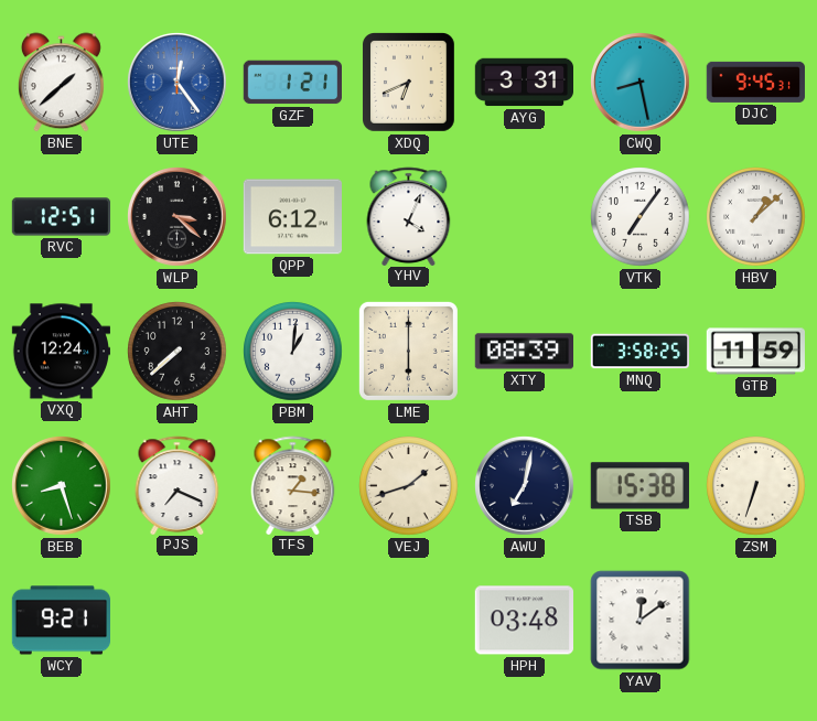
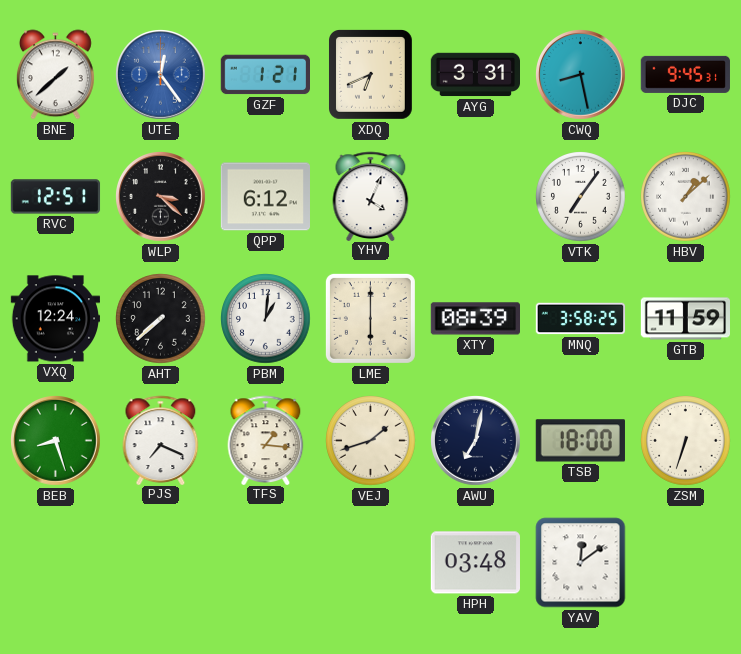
TSB: 15:38 -> 18:00
WCY: 9:21 -> none
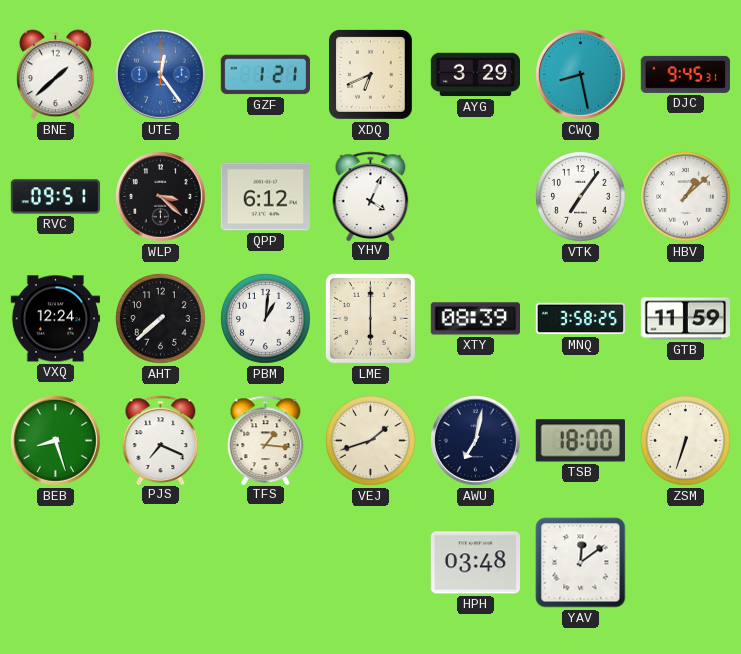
AYG: 3:31 -> 3:29
RVC: 12:51 -> 09:51
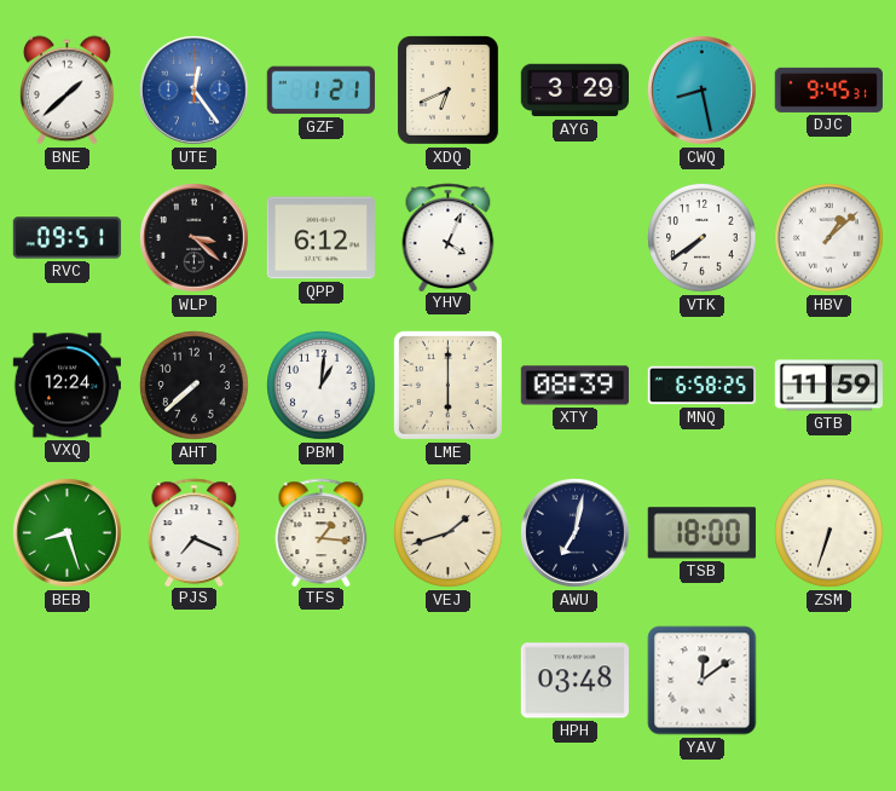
VTK: 7:06 -> 7:39
MNQ: 3:58 -> 6:58
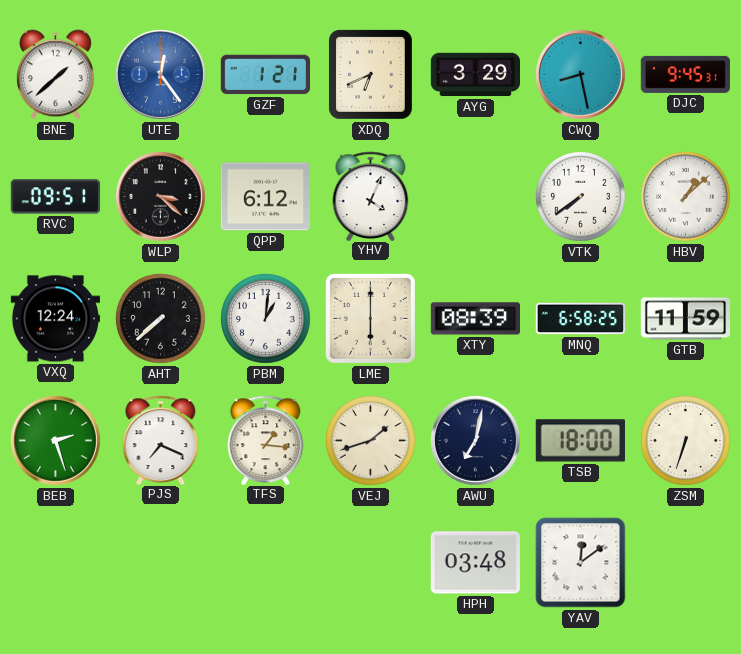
BEB: 8:27 -> 2:27
